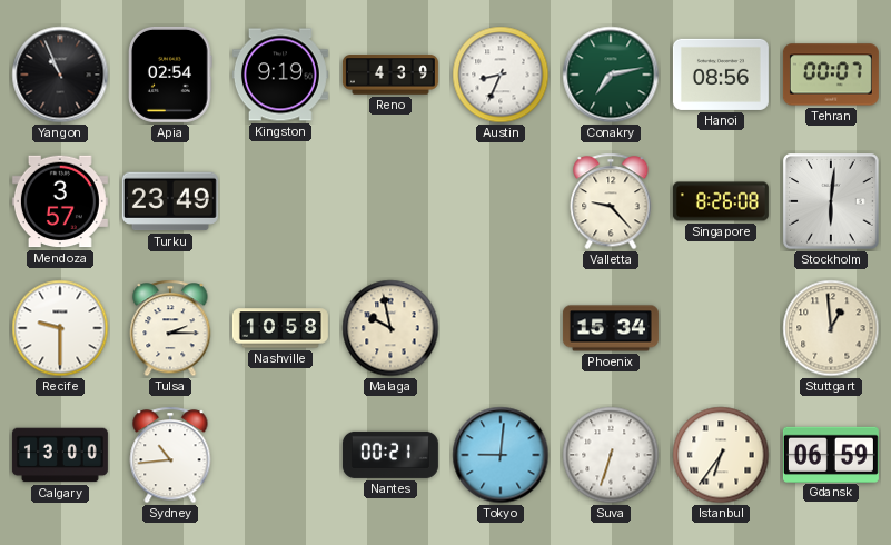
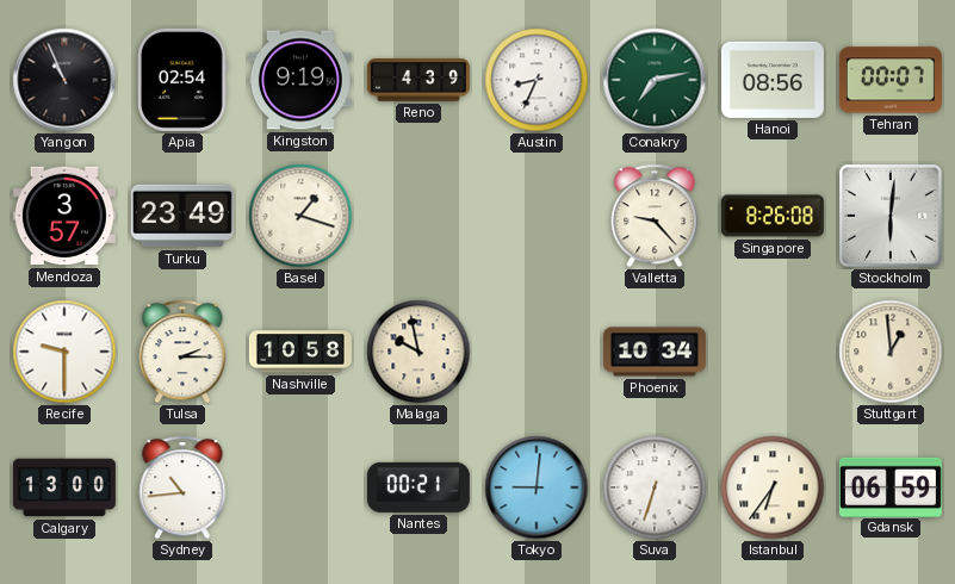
Basel: none -> 1:18
Phoenix: 15:34 -> 10:34
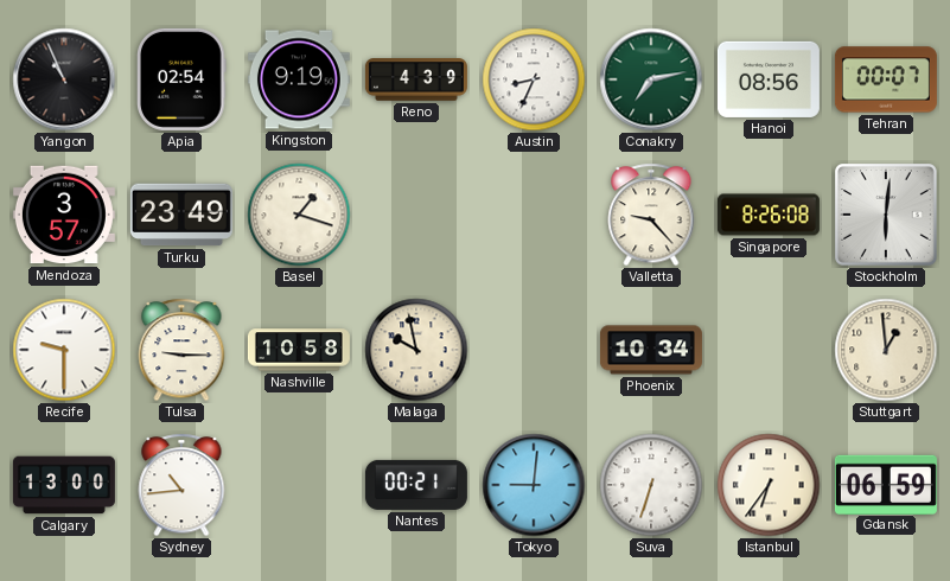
Tulsa: 2:15 -> 9:15
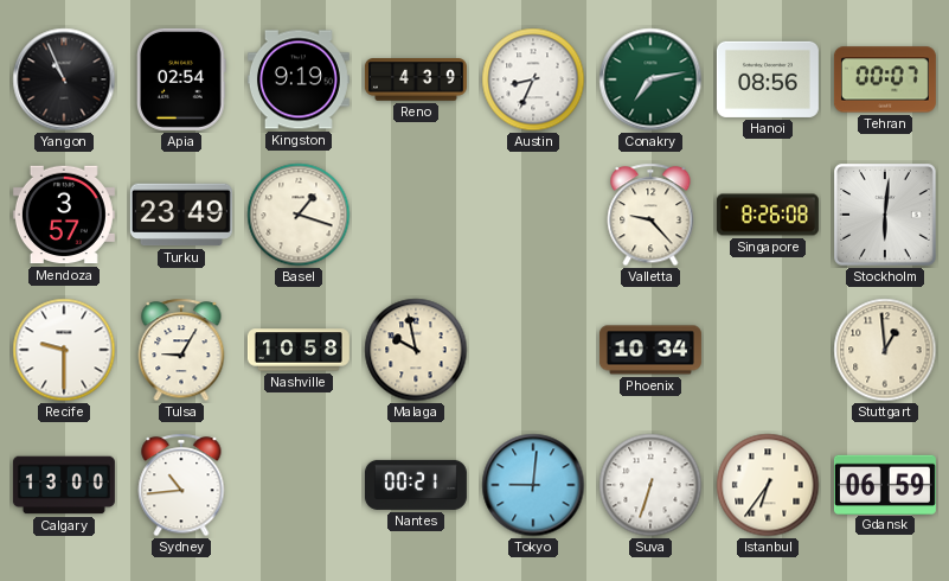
Tulsa: 9:15 -> 9:05
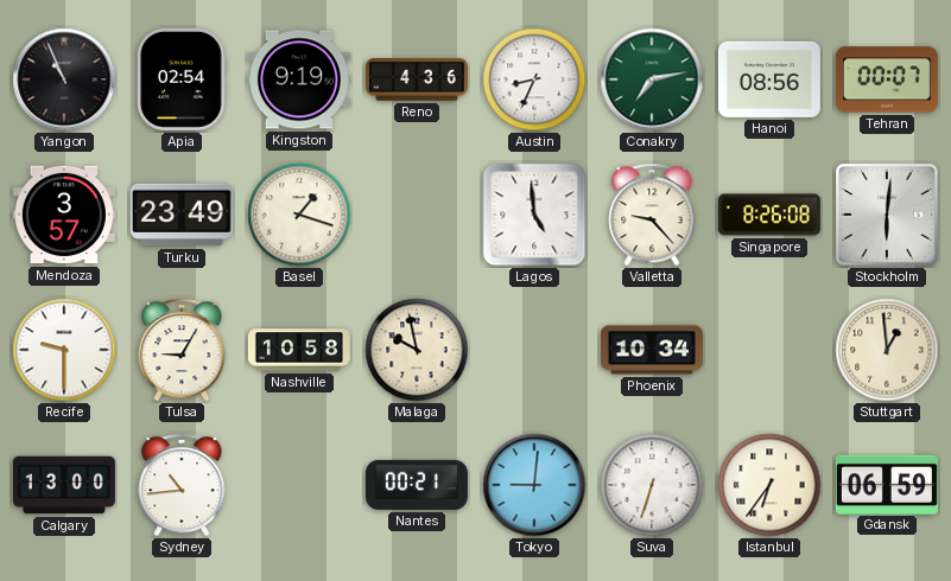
Reno: 4:39 -> 4:36
Lagos: none -> 4:59
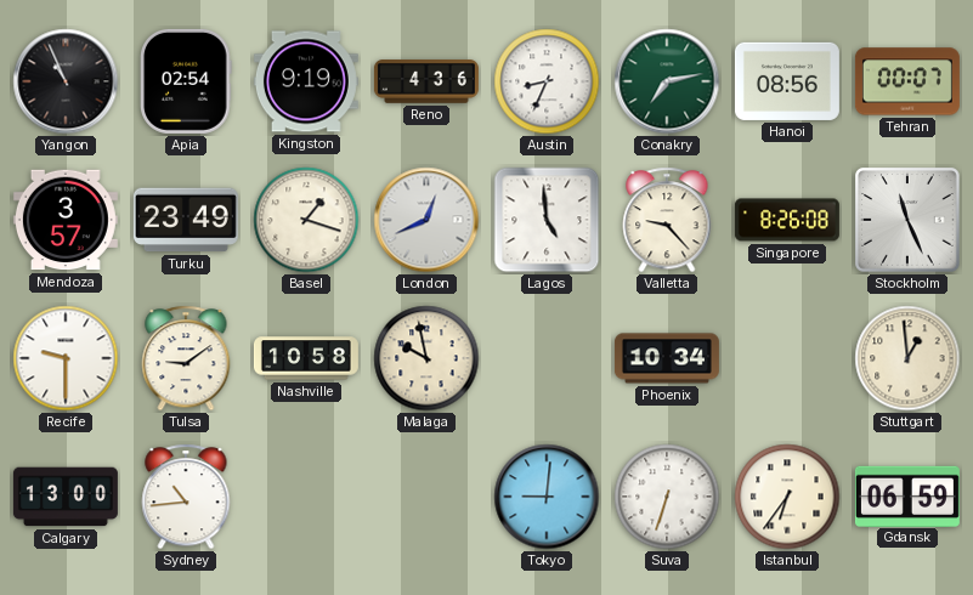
London: none -> 12:41
Stockholm: 6:01 -> 11:26
Tulsa: 9:05 -> 9:09
Nantes: 00:21 -> none
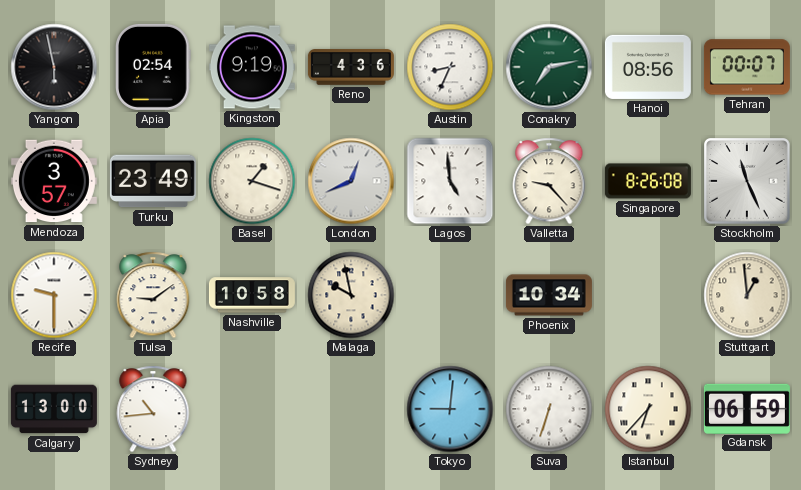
Yangon: 10:56 -> 5:58
Istanbul: 6:36 -> 6:37
